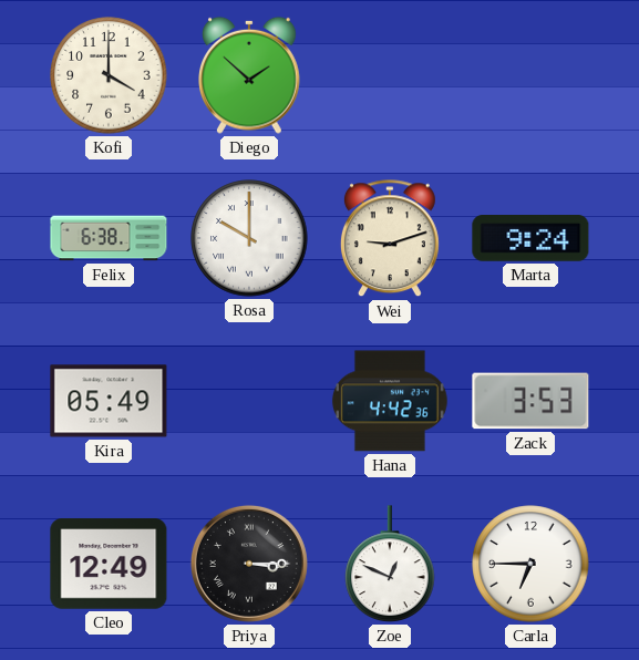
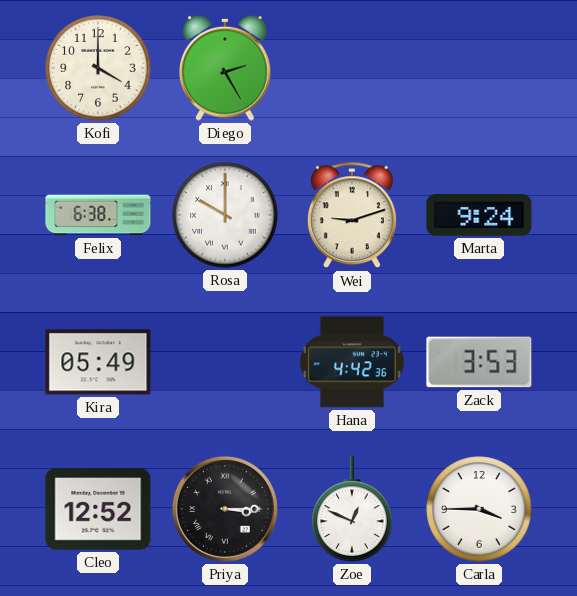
Diego: 1:52 -> 2:25
Cleo: 12:49 -> 12:52
Carla: 6:45 -> 3:45
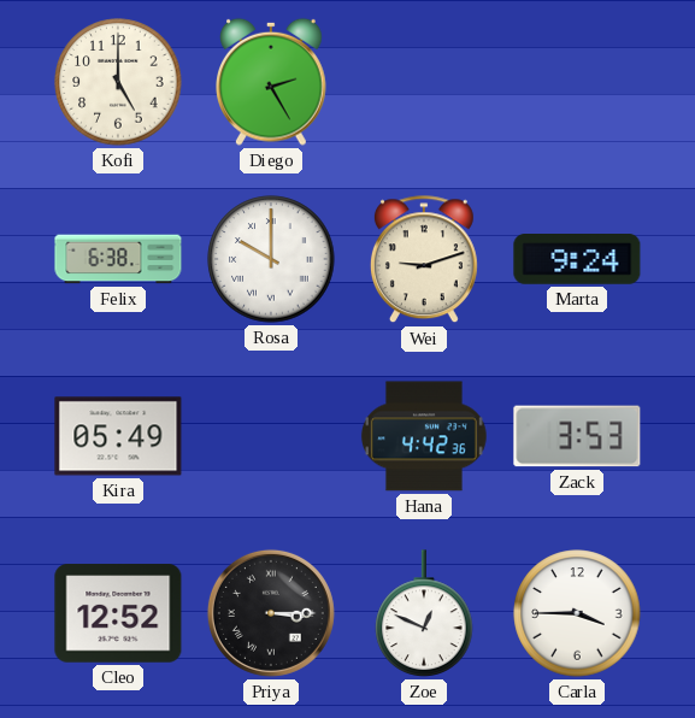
Kofi: 4:00 -> 5:00
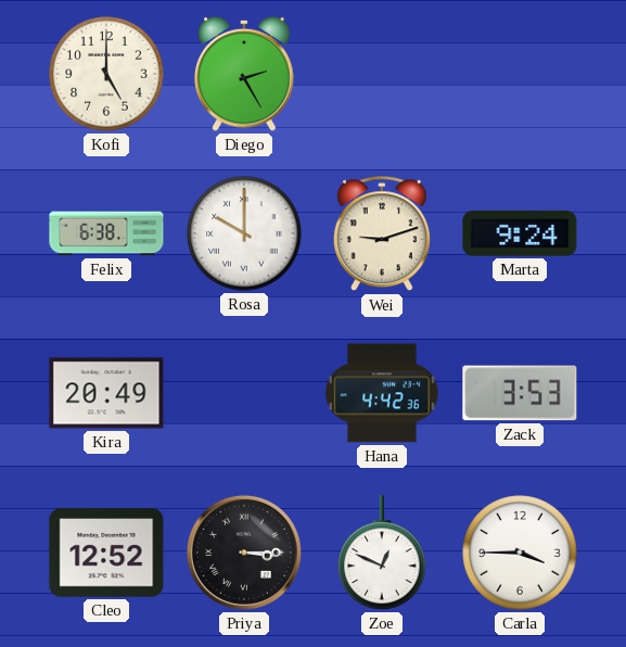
Kira: 05:49 -> 20:49
